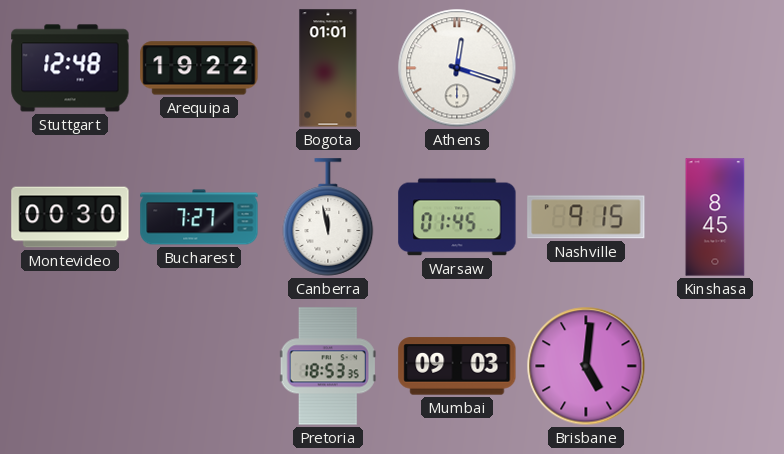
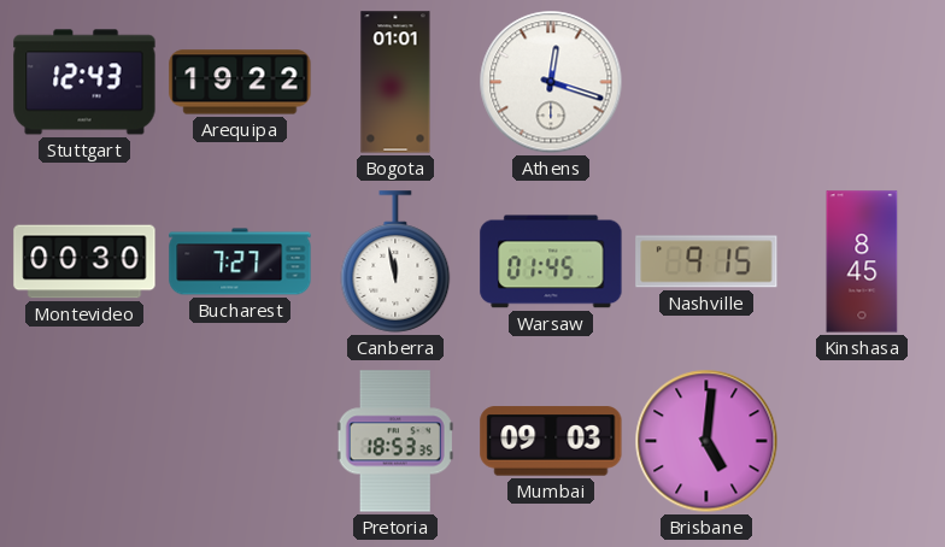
Stuttgart: 12:48 -> 12:43
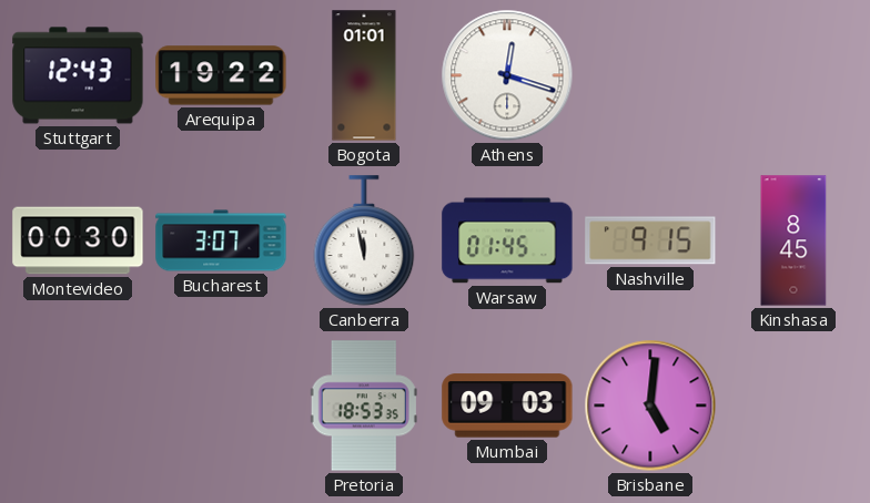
Bucharest: 7:27 -> 3:07
